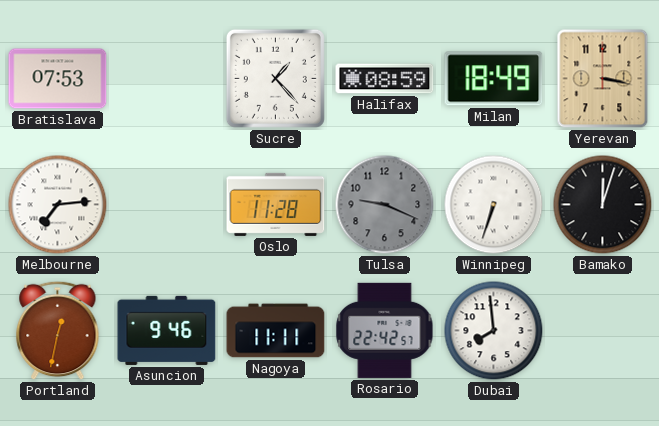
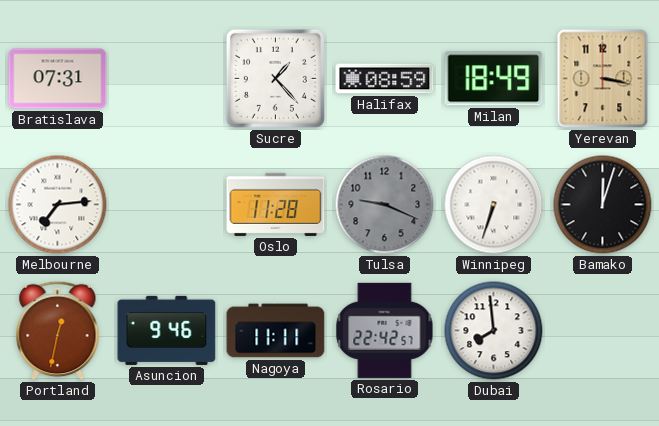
Bratislava: 07:53 -> 07:31
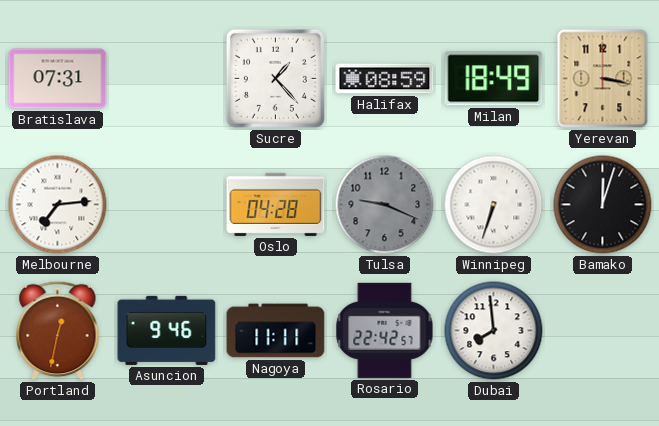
Oslo: 11:28 -> 04:28
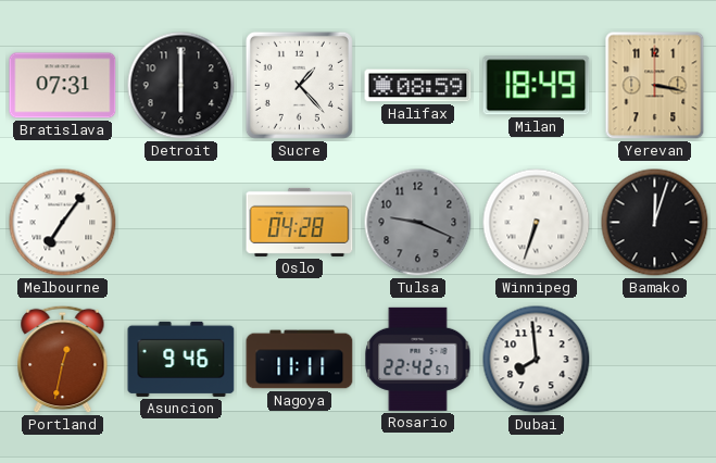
Detroit: none -> 6:00
Melbourne: 7:14 -> 7:06
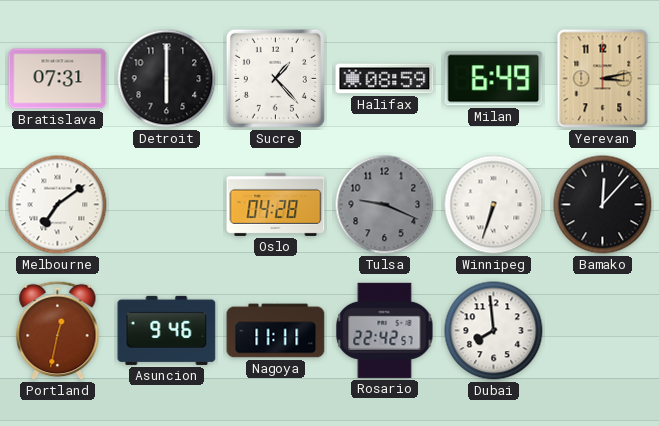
Milan: 18:49 -> 6:49
Yerevan: 3:17 -> 3:13
Melbourne: 7:06 -> 7:09
Bamako: 12:03 -> 12:07
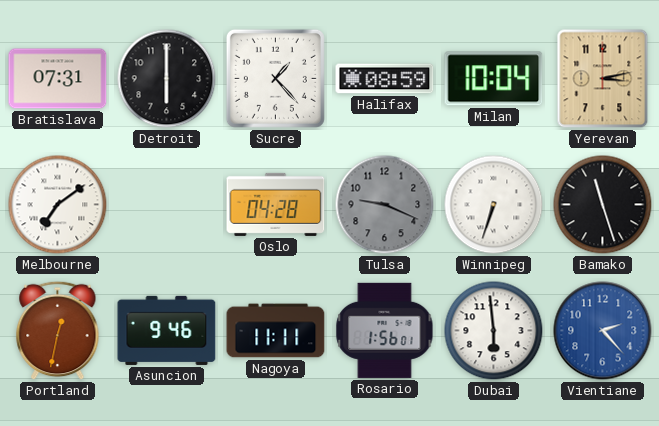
Milan: 6:49 -> 10:04
Bamako: 12:07 -> 11:27
Rosario: 22:42 -> 1:56
Dubai: 7:59 -> 5:59
Vientiane: none -> 2:23
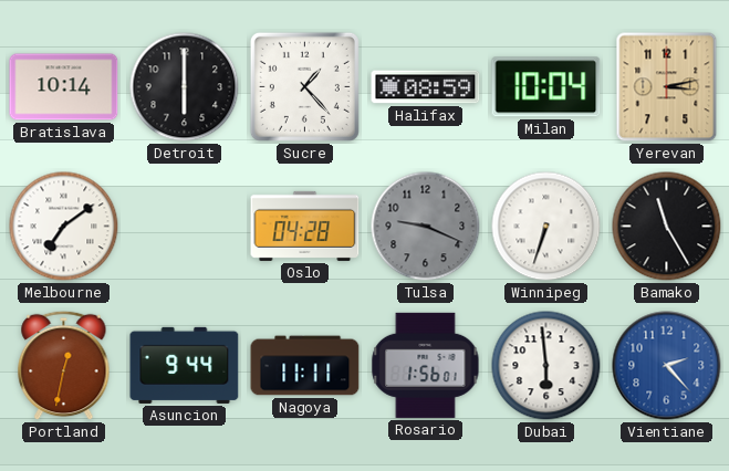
Bratislava: 07:31 -> 10:14
Bamako: 11:27 -> 11:25
Asuncion: 9:46 -> 9:44
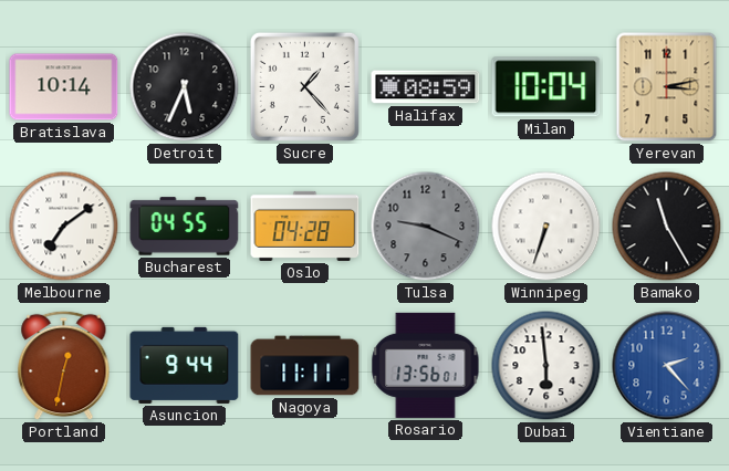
Detroit: 6:00 -> 5:34
Bucharest: none -> 04:55
Rosario: 1:56 -> 13:56
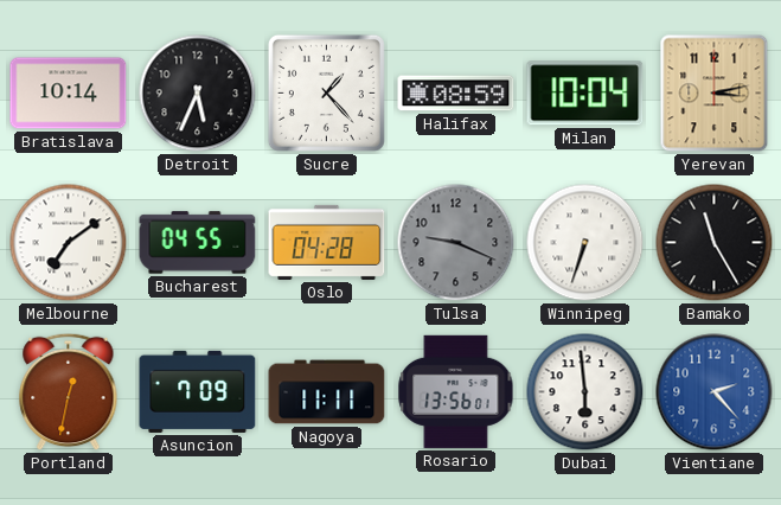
Asuncion: 9:44 -> 7:09
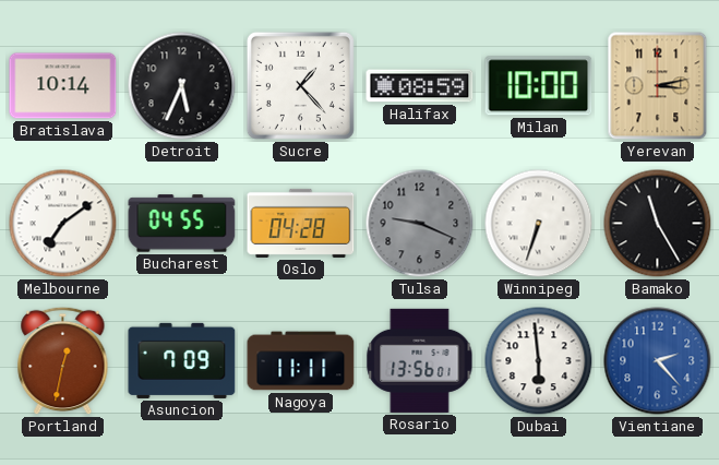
Milan: 10:04 -> 10:00
